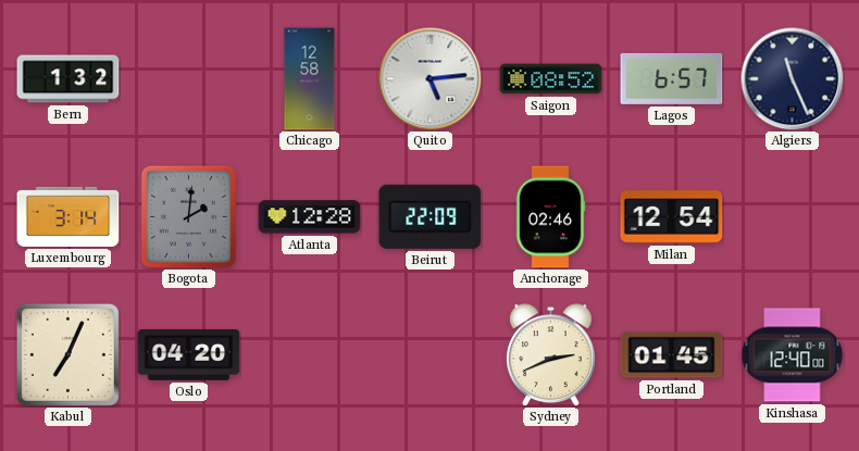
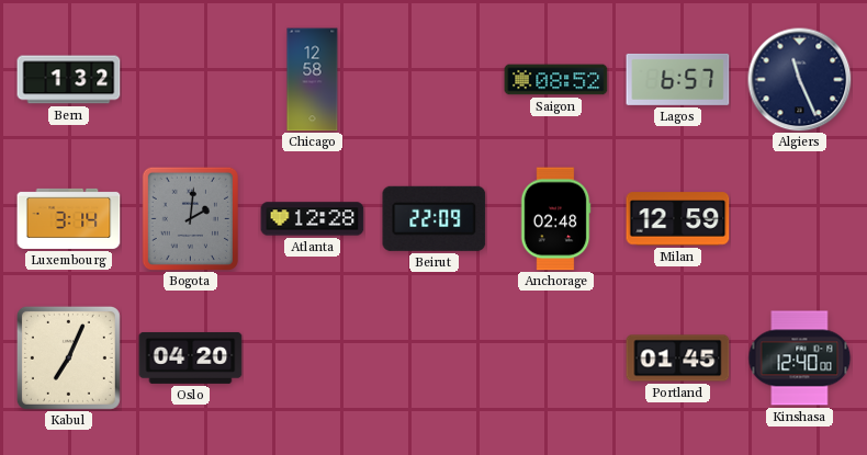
Quito: 5:14 -> none
Anchorage: 02:46 -> 02:48
Milan: 12:54 -> 12:59
Sydney: 2:41 -> none
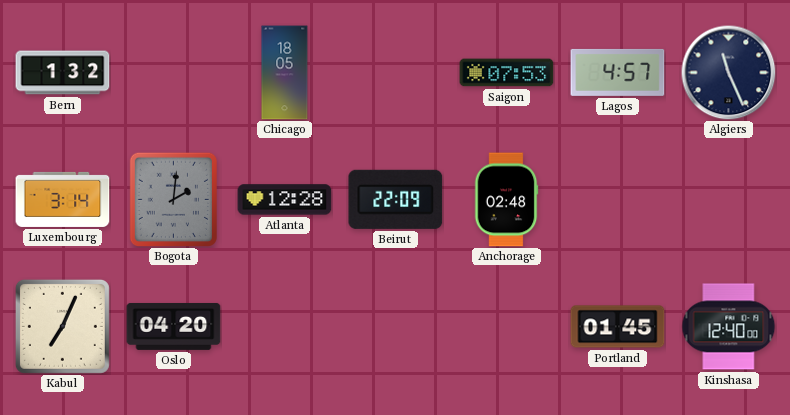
Chicago: 12:58 -> 18:05
Saigon: 08:52 -> 07:53
Lagos: 6:57 -> 4:57
Milan: 12:59 -> none
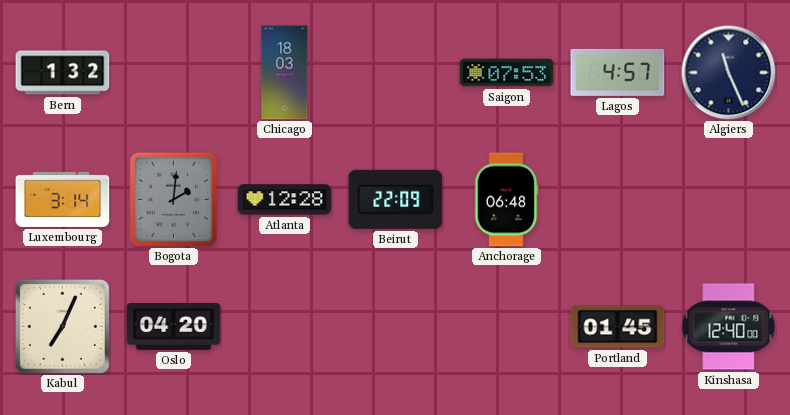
Chicago: 18:05 -> 18:03
Anchorage: 02:48 -> 06:48
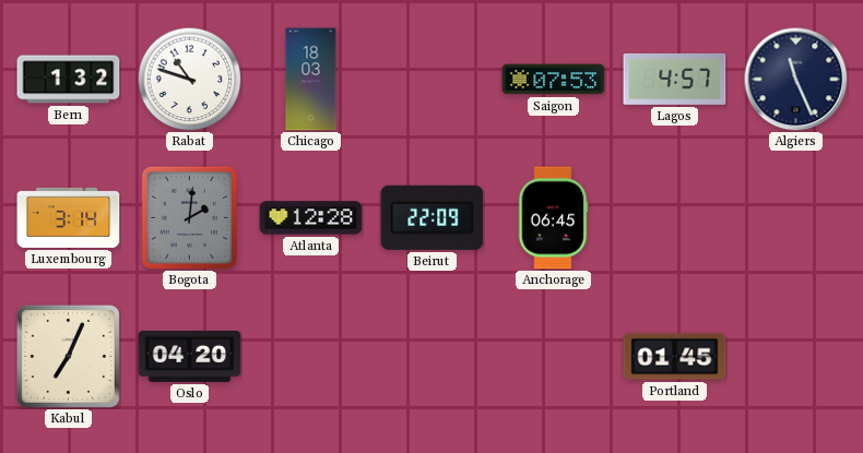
Rabat: none -> 10:48
Anchorage: 06:48 -> 06:45
Kinshasa: 12:40 -> none
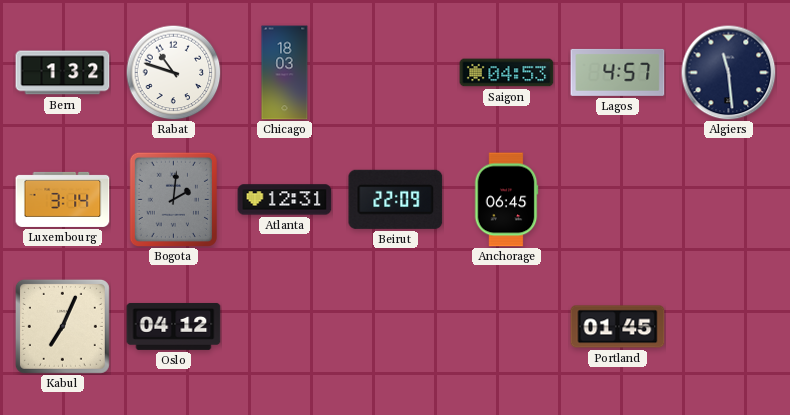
Saigon: 07:53 -> 04:53
Algiers: 11:26 -> 11:29
Atlanta: 12:28 -> 12:31
Oslo: 04:20 -> 04:12
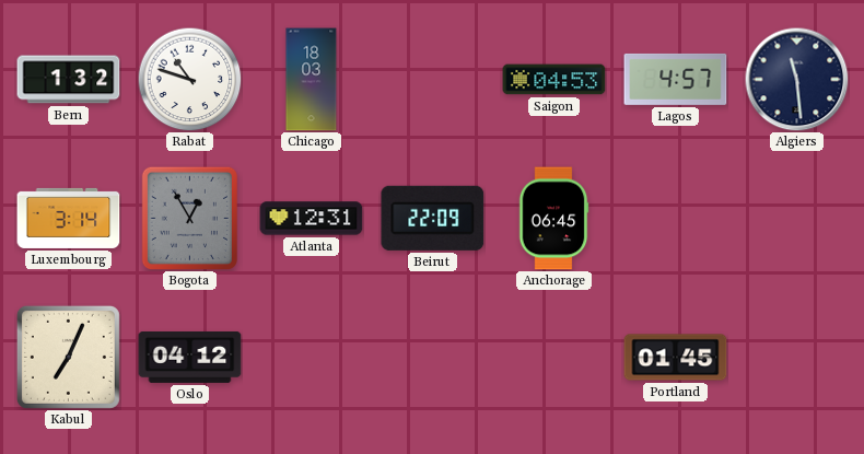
Bogota: 2:01 -> 12:55
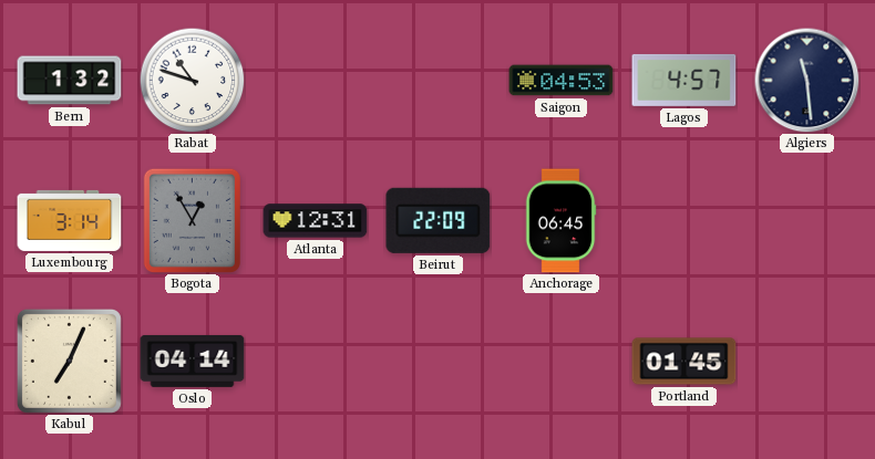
Chicago: 18:03 -> none
Oslo: 04:12 -> 04:14
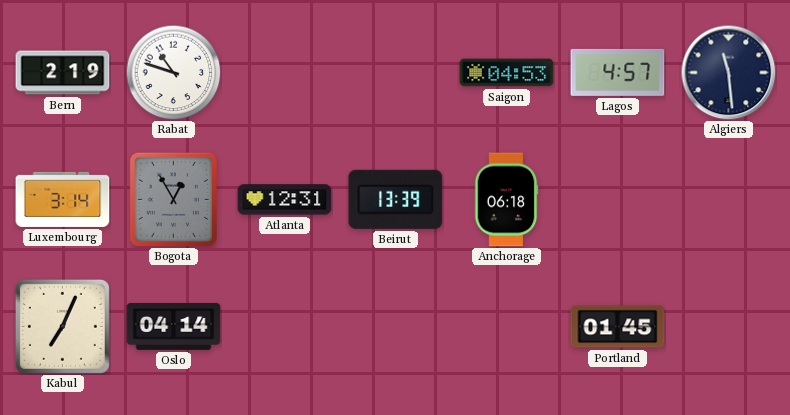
Bern: 1:32 -> 2:19
Beirut: 22:09 -> 13:39
Anchorage: 06:45 -> 06:18
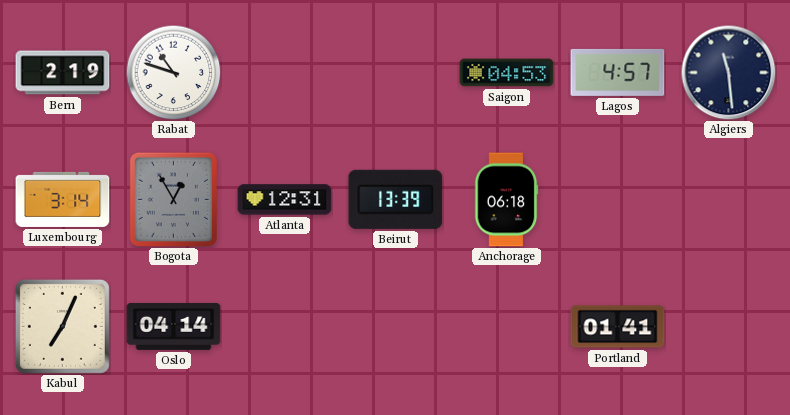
Portland: 01:45 -> 01:41
